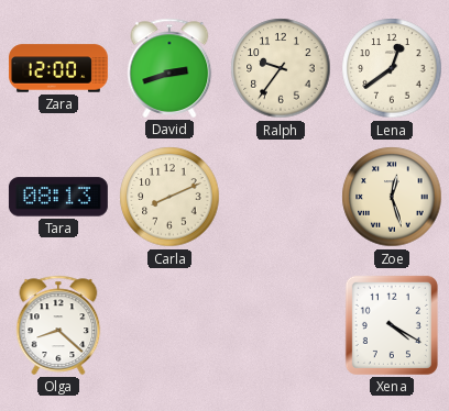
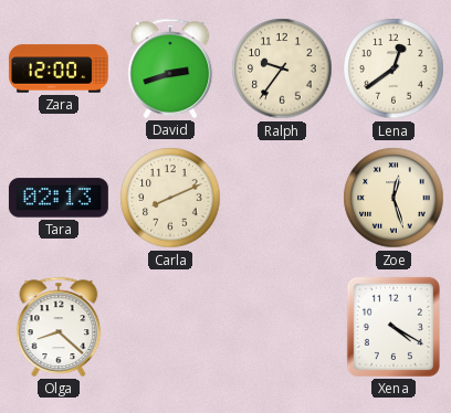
Tara: 08:13 -> 02:13
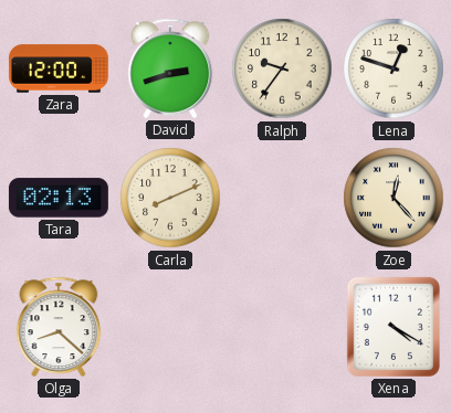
Lena: 12:39 -> 12:48
Zoe: 12:27 -> 12:23
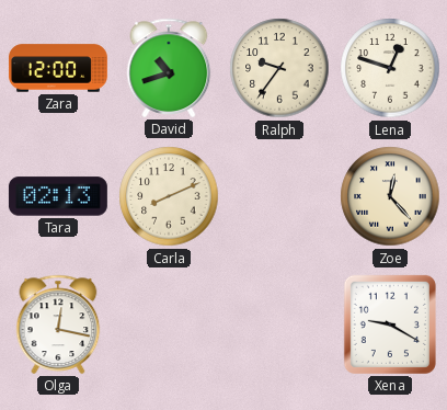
David: 2:42 -> 10:42
Olga: 8:22 -> 12:17
Xena: 4:20 -> 9:20
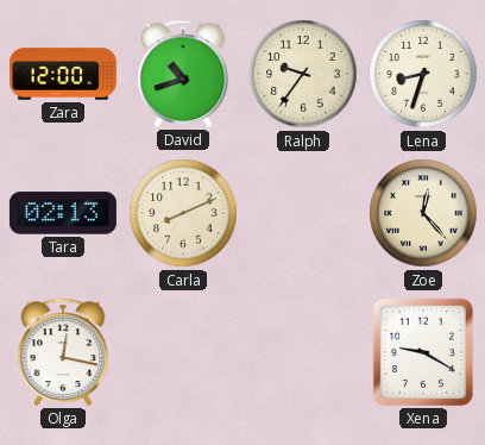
Lena: 12:48 -> 8:33
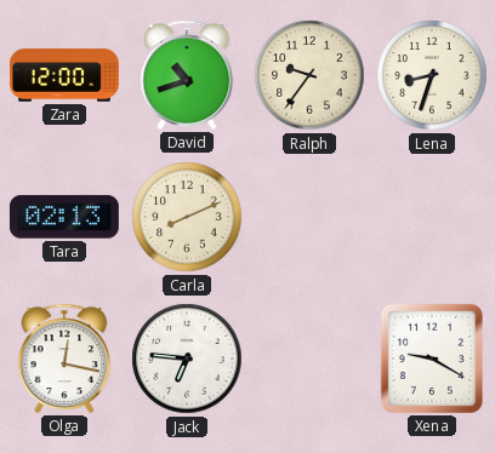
Zoe: 12:23 -> none
Jack: none -> 6:46
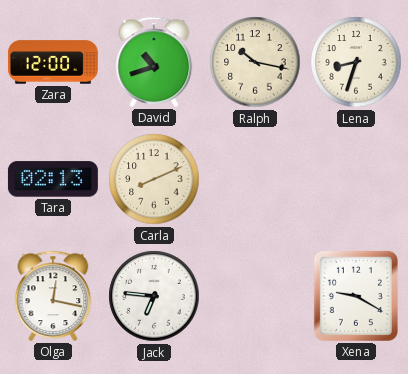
Ralph: 9:36 -> 10:17
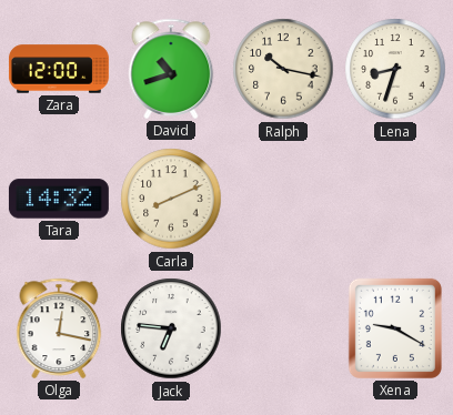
Tara: 02:13 -> 14:32
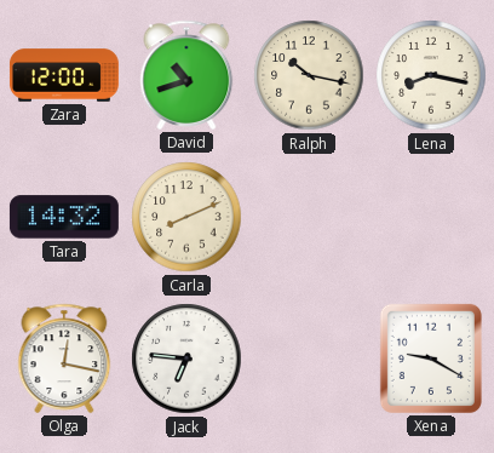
Lena: 8:33 -> 8:17
